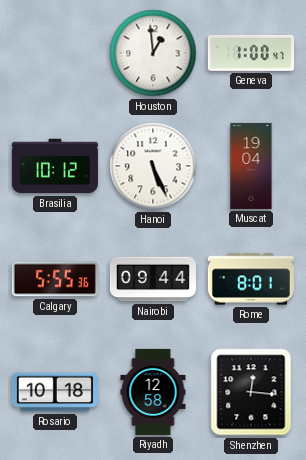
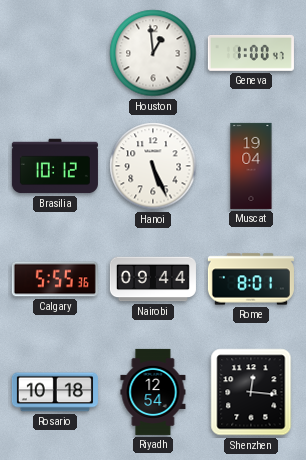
Riyadh: 12:58 -> 12:54
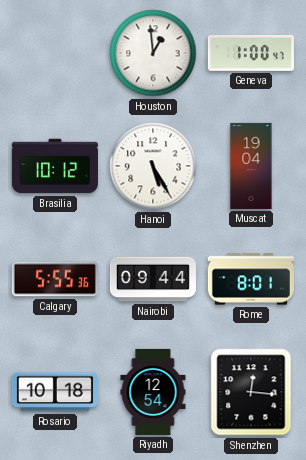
Hanoi: 5:26 -> 5:25
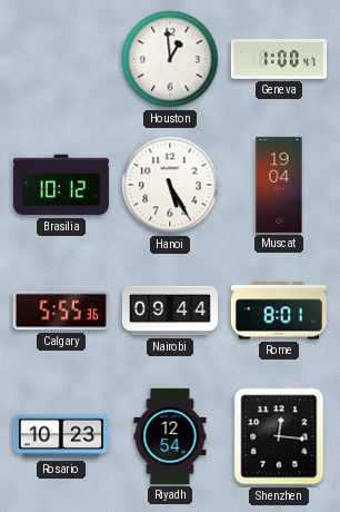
Rosario: 10:18 -> 10:23
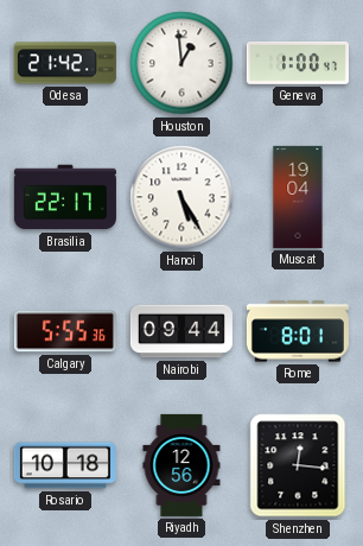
Odesa: none -> 21:42
Brasilia: 10:12 -> 22:17
Rosario: 10:23 -> 10:18
Riyadh: 12:54 -> 12:56
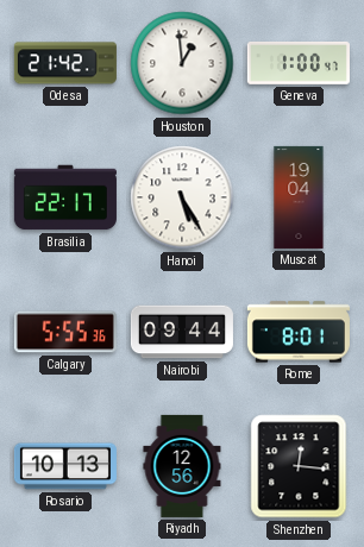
Rosario: 10:18 -> 10:13
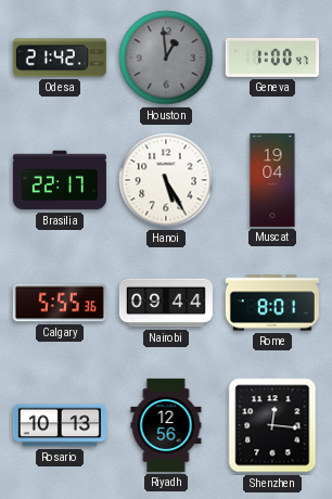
Houston dial: white -> grey
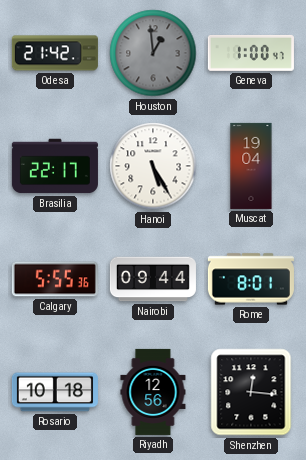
Rosario: 10:13 -> 10:18
